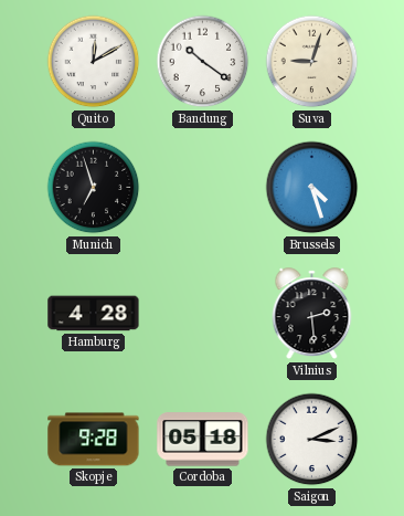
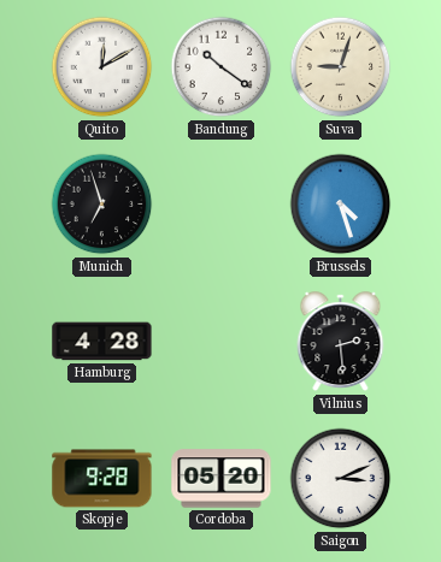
Cordoba: 05:18 -> 05:20
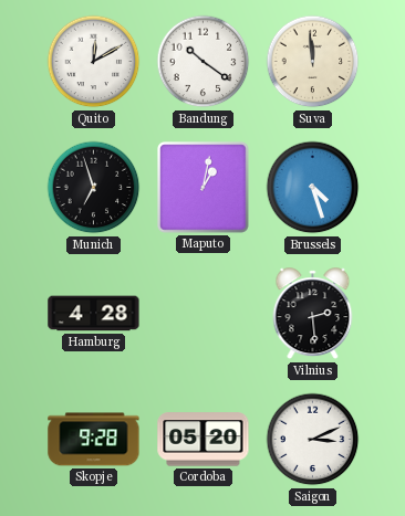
Suva: 9:03 -> 11:59
Maputo: none -> 1:02
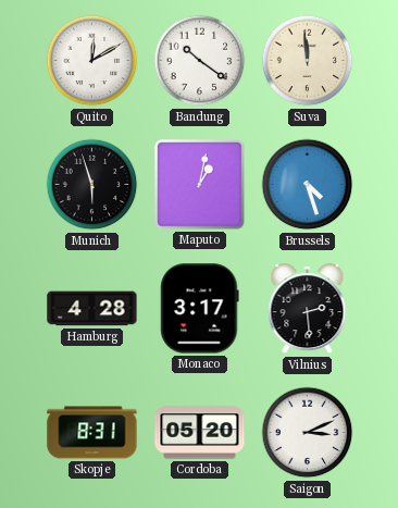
Munich: 6:57 -> 5:57
Monaco: none -> 3:17
Skopje: 9:28 -> 8:31
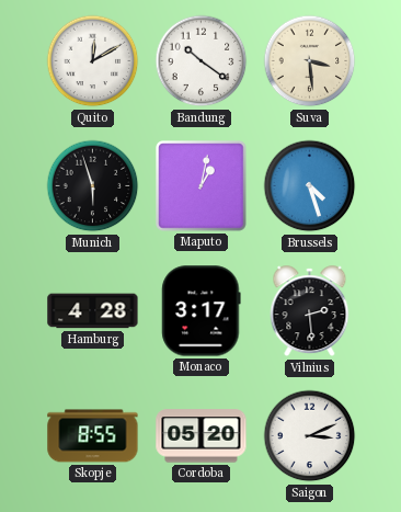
Suva: 11:59 -> 3:29
Skopje: 8:31 -> 8:55
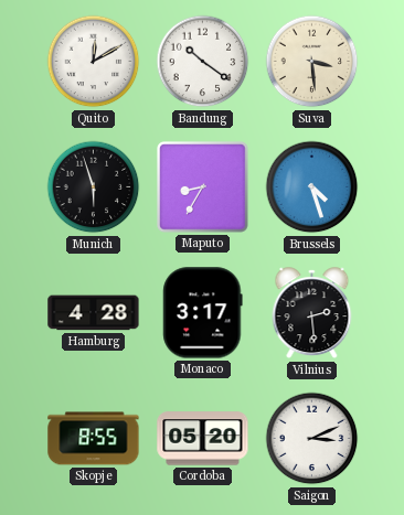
Maputo: 1:02 -> 8:35
